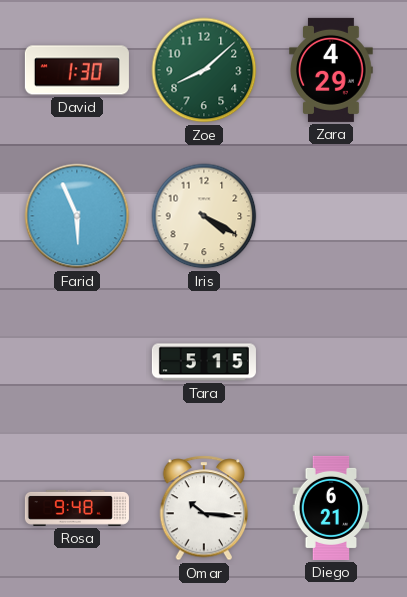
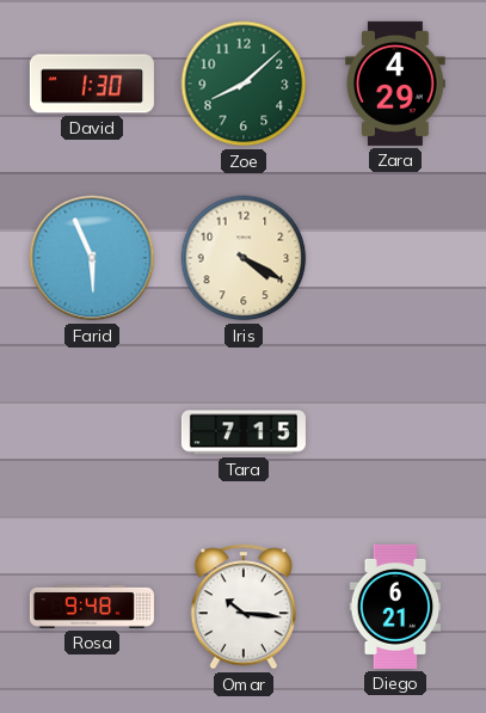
Tara: 5:15 -> 7:15
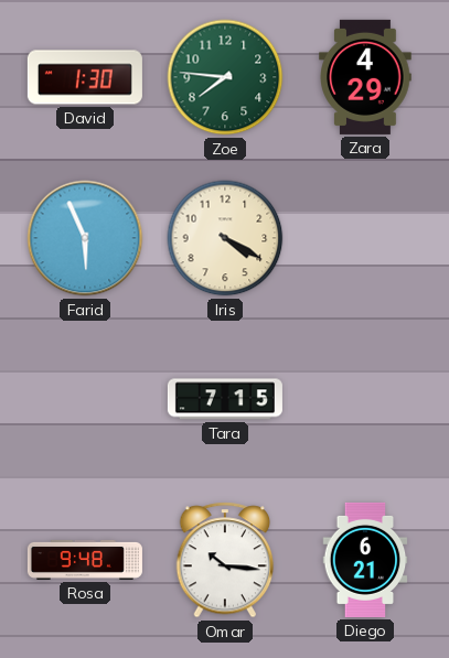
Zoe: 8:08 -> 7:46
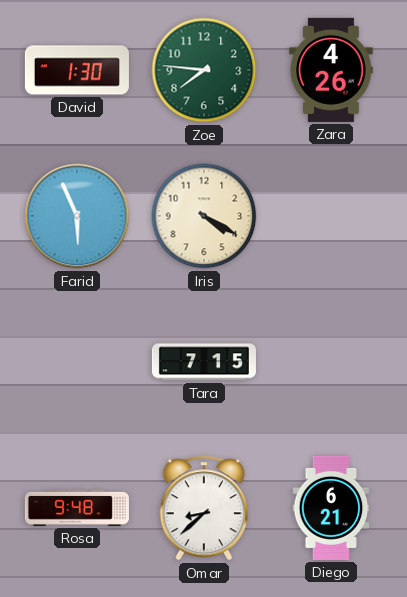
Zara: 4:29 -> 4:26
Omar: 10:16 -> 8:38
